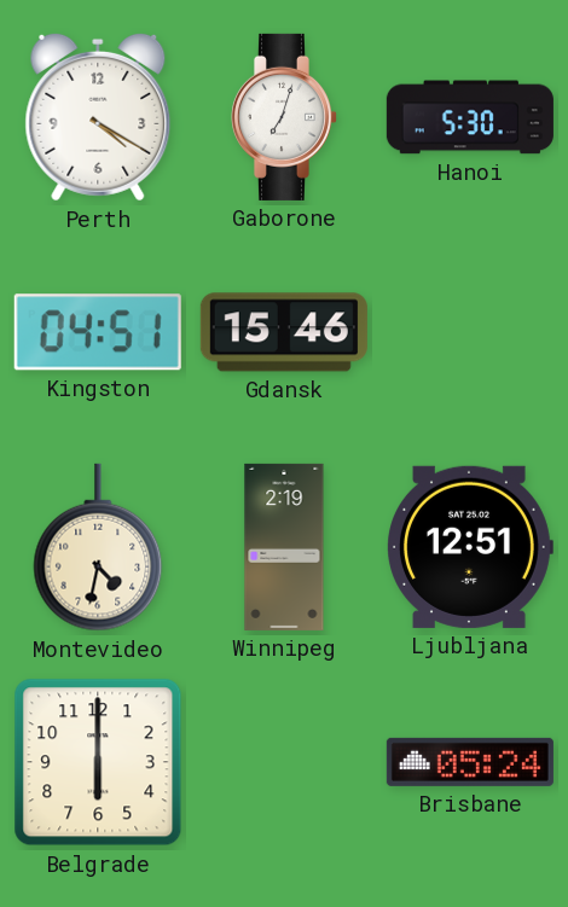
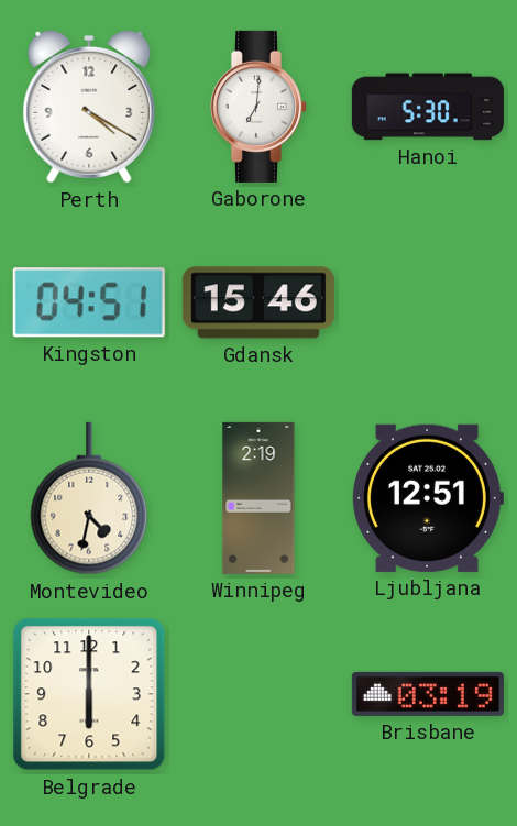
Gaborone: 7:03 -> 7:01
Brisbane: 05:24 -> 03:19
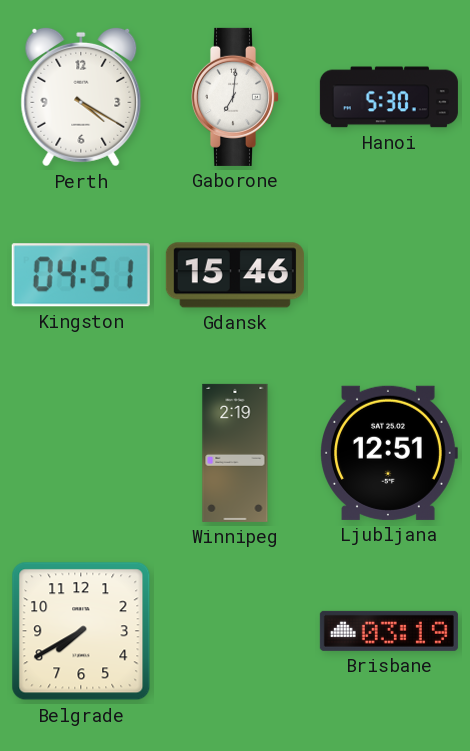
Montevideo: 4:32 -> none
Belgrade: 6:00 -> 7:40
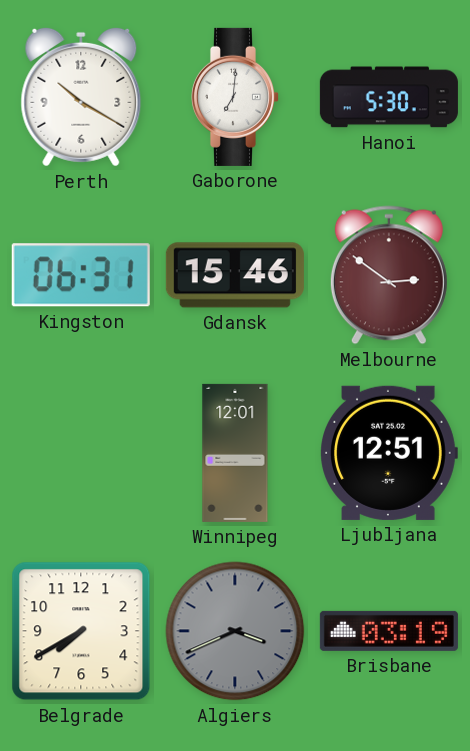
Perth: 4:20 -> 10:20
Kingston: 04:51 -> 06:31
Melbourne: none -> 2:51
Winnipeg: 2:19 -> 12:01
Algiers: none -> 3:41
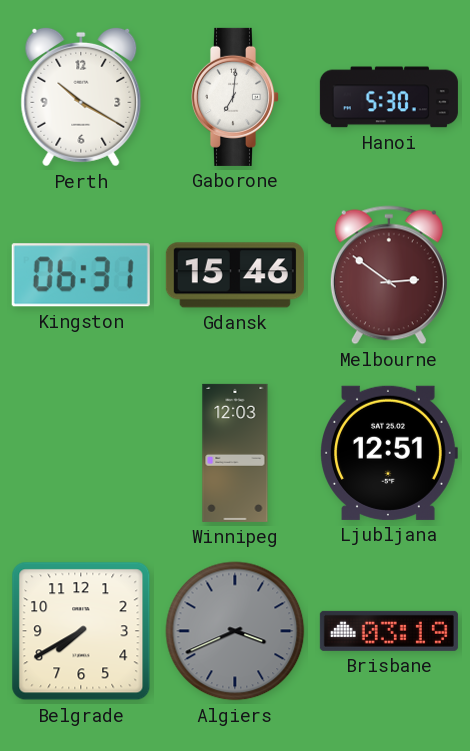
Winnipeg: 12:01 -> 12:03
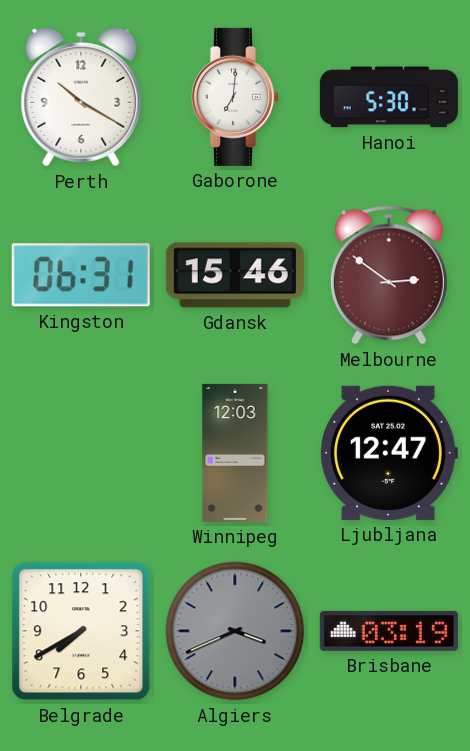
Ljubljana: 12:51 -> 12:47
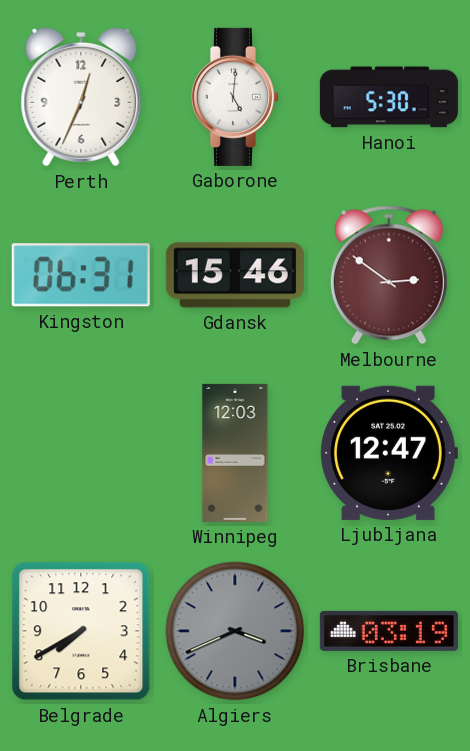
Perth: 10:20 -> 12:34
Gaborone: 7:01 -> 5:01
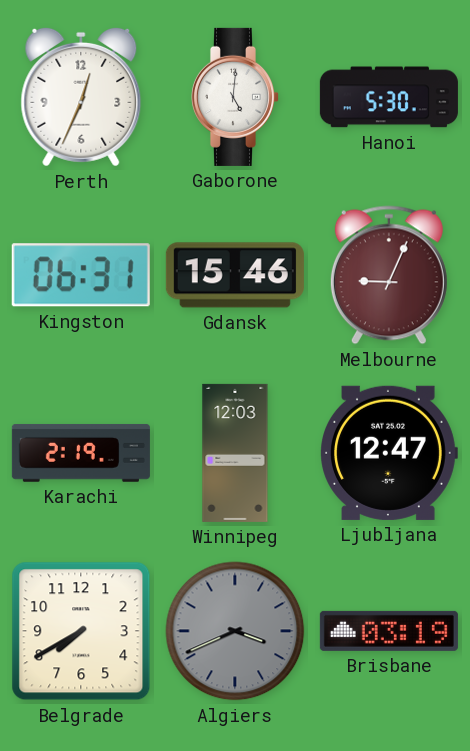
Melbourne: 2:51 -> 9:04
Karachi: none -> 2:19
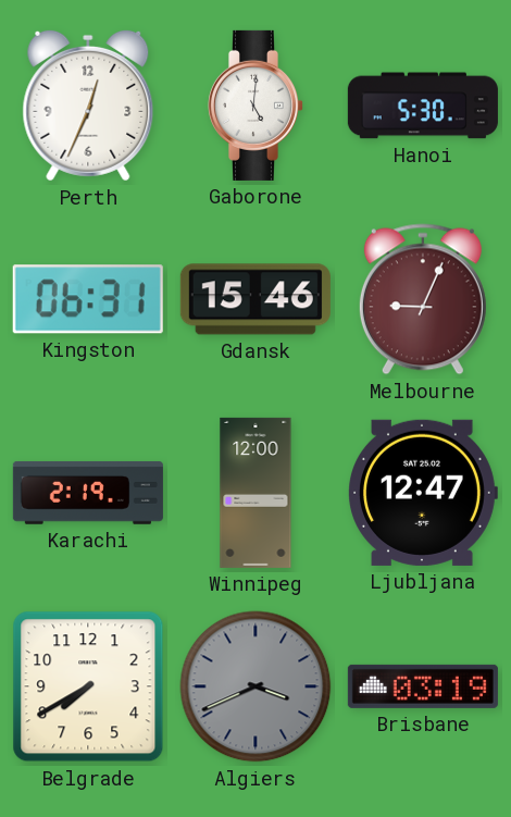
Winnipeg: 12:03 -> 12:00
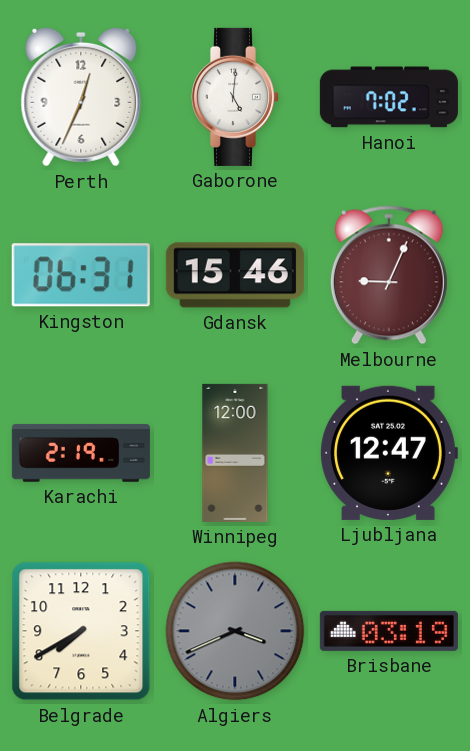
Hanoi: 5:30 -> 7:02
